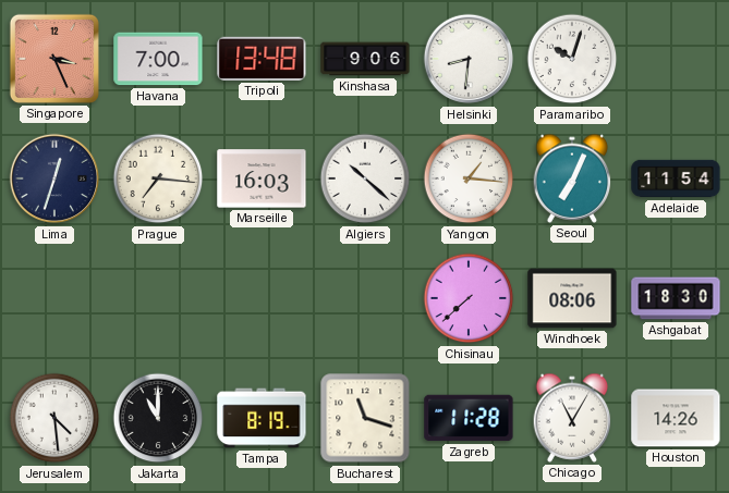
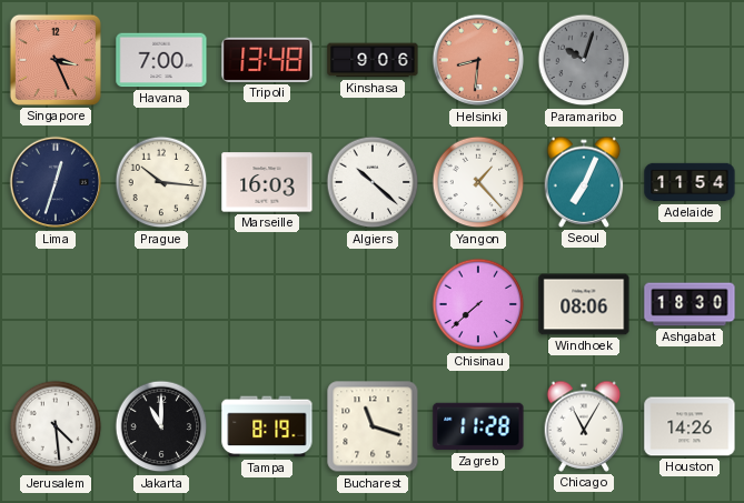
Helsinki dial: white -> salmon
Paramaribo dial: white -> grey
Prague: 7:16 -> 10:16
Yangon: 1:16 -> 1:23
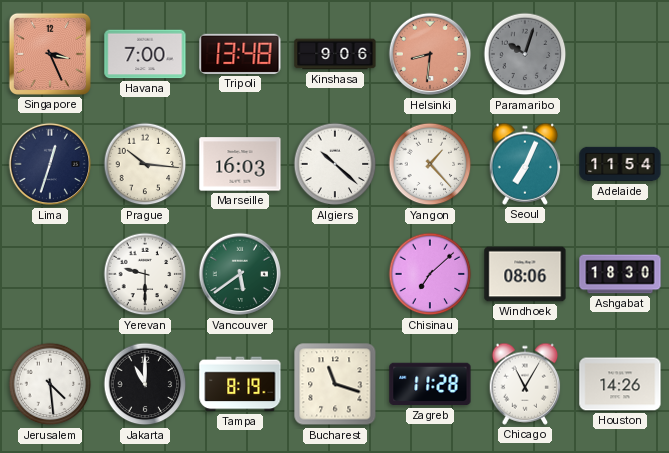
Yerevan: none -> 9:30
Vancouver: none -> 5:39
Chisinau: 7:38 -> 7:08
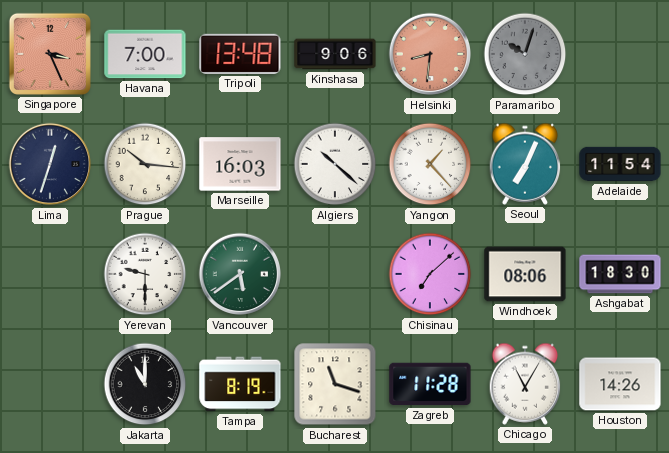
Jerusalem: 4:29 -> none
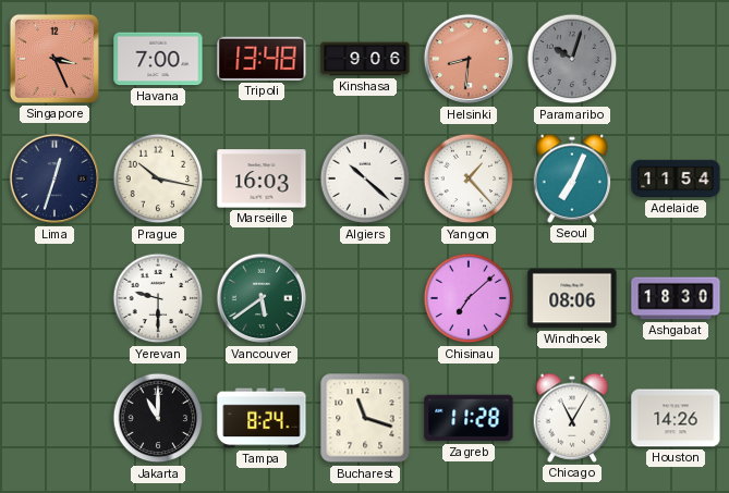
Prague: 10:16 -> 10:17
Tampa: 8:19 -> 8:24
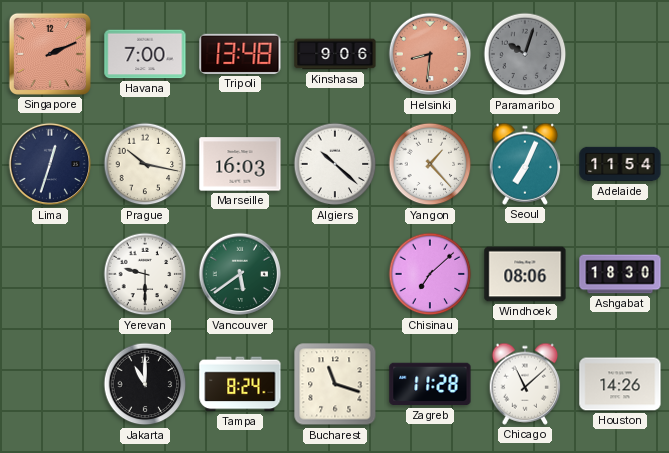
Singapore: 3:26 -> 2:11
Chicago: 11:05 -> 11:08
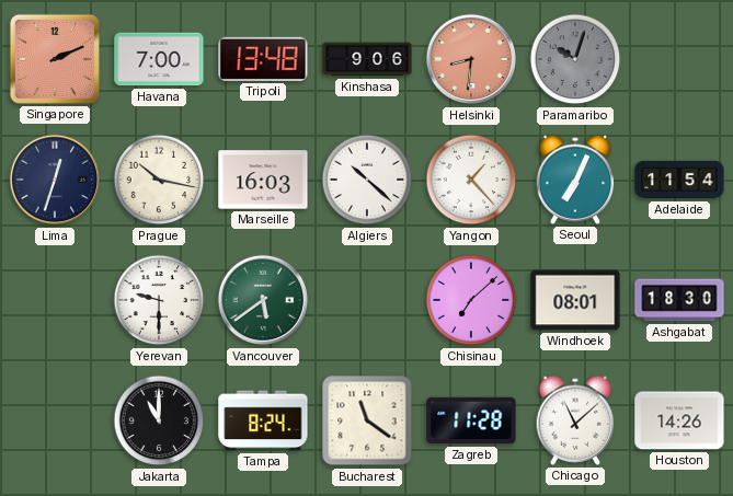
Windhoek: 08:06 -> 08:01
Bucharest: 11:18 -> 11:21
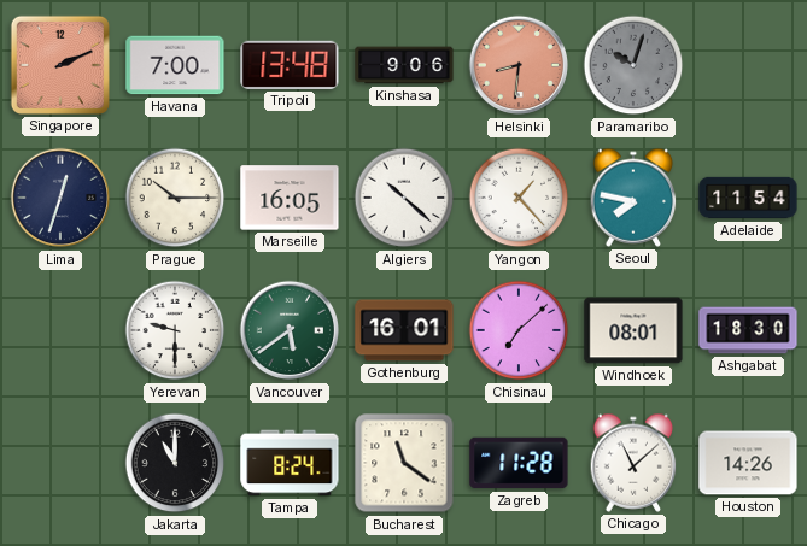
Prague: 10:17 -> 10:15
Marseille: 16:03 -> 16:05
Seoul: 7:04 -> 7:47
Gothenburg: none -> 16:01
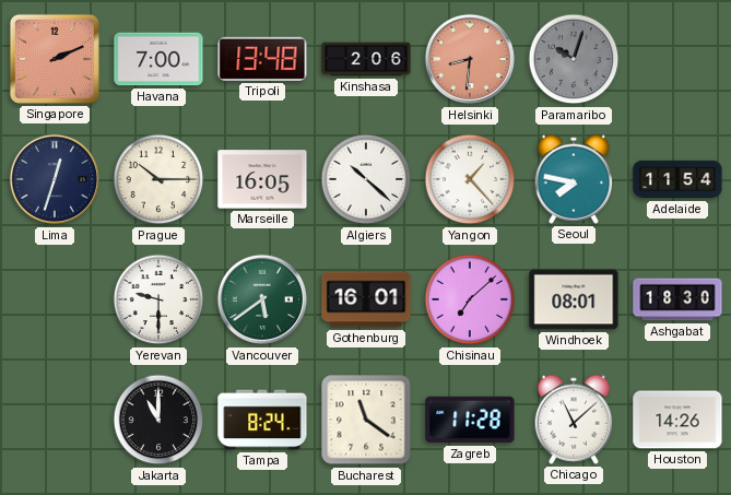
Kinshasa: 9:06 -> 2:06
